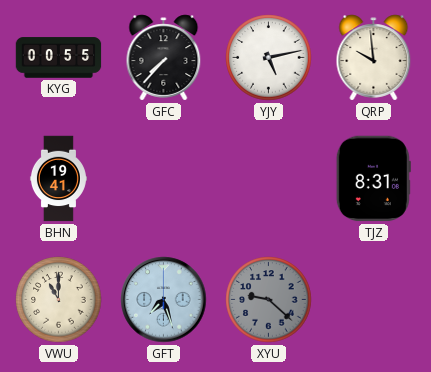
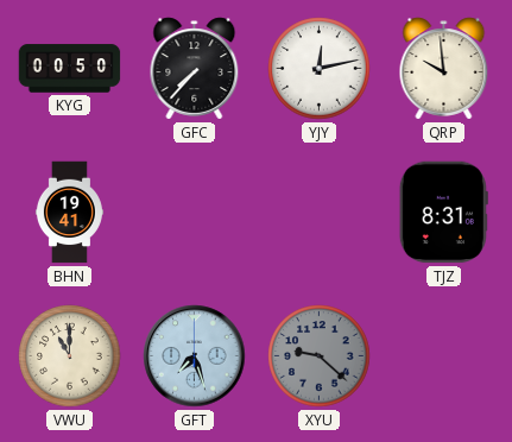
KYG: 00:55 -> 00:50
YJY: 5:13 -> 12:13
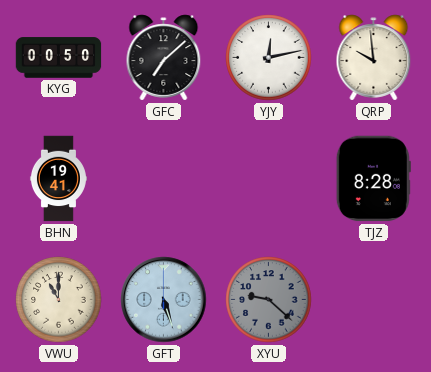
GFC: 7:37 -> 7:08
TJZ: 8:31 -> 8:28
GFT: 7:27 -> 5:27
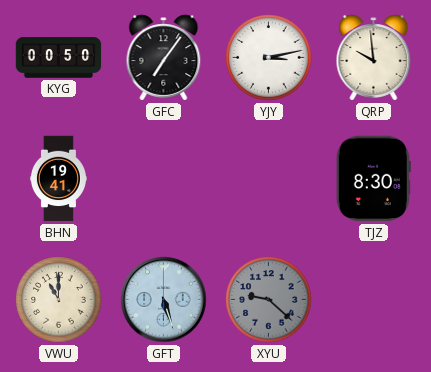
GFC: 7:08 -> 7:06
YJY: 12:13 -> 3:13
TJZ: 8:28 -> 8:30
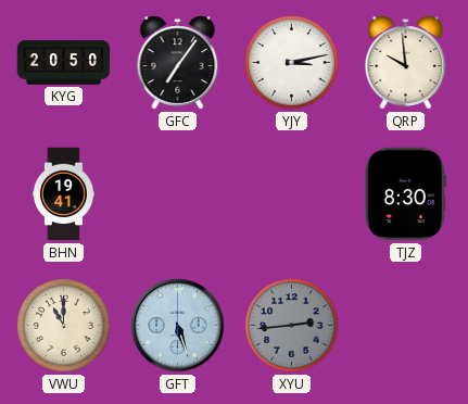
KYG: 00:50 -> 20:50
XYU: 9:22 -> 2:44
